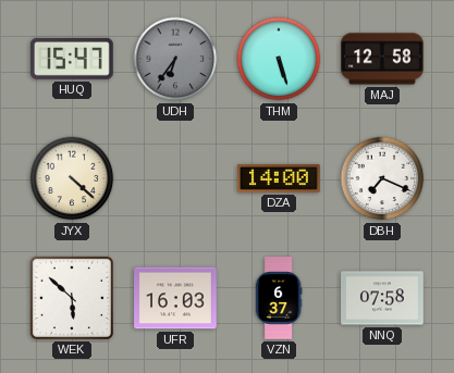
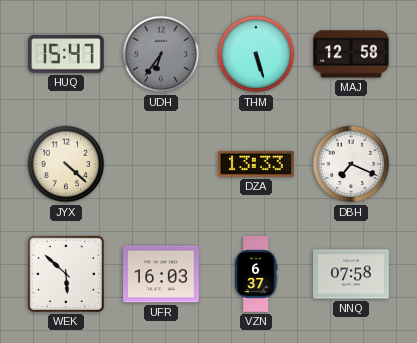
DZA: 14:00 -> 13:33
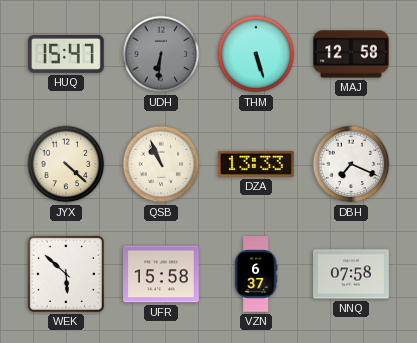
UDH: 6:36 -> 6:31
QSB: none -> 10:56
UFR: 16:03 -> 15:58
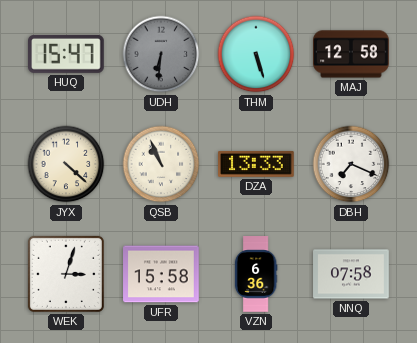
WEK: 5:52 -> 3:03
VZN: 6:37 -> 6:36
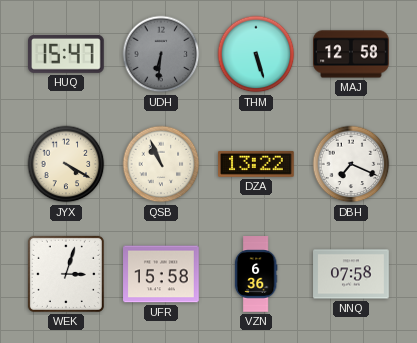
JYX: 4:22 -> 4:20
DZA: 13:33 -> 13:22
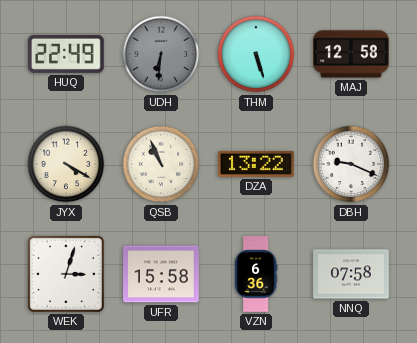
HUQ: 15:47 -> 22:49
DBH: 7:19 -> 9:19
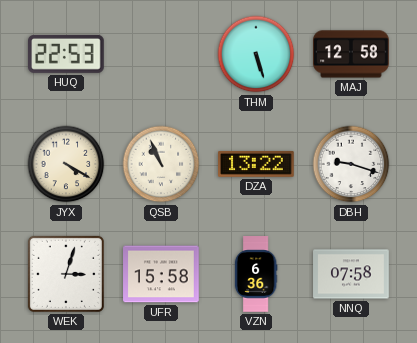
HUQ: 22:49 -> 22:53
UDH: 6:31 -> none
DBH: 9:19 -> 9:18
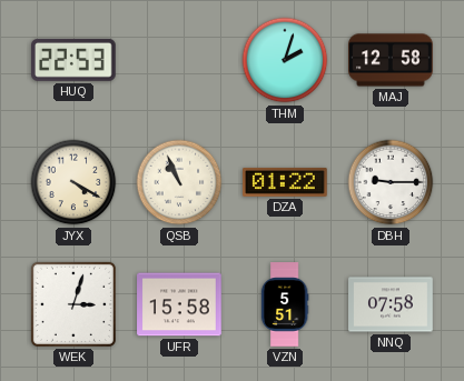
THM: 5:27 -> 2:03
DZA: 13:22 -> 01:22
DBH: 9:18 -> 9:15
VZN: 6:36 -> 5:51
